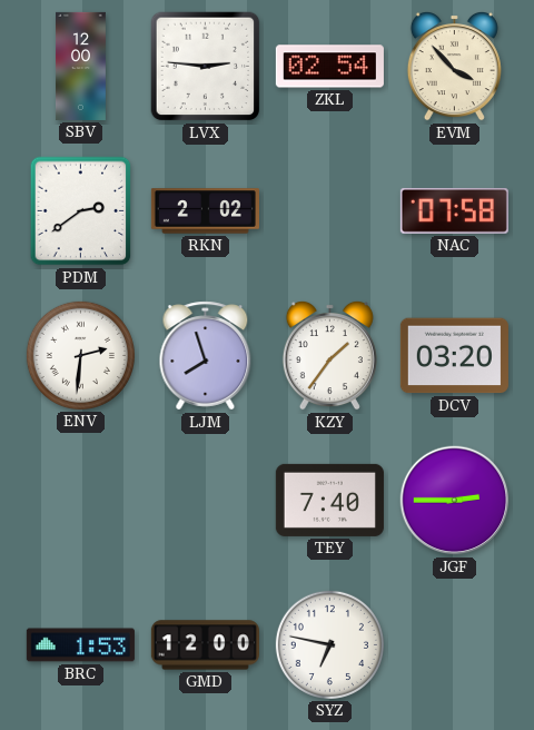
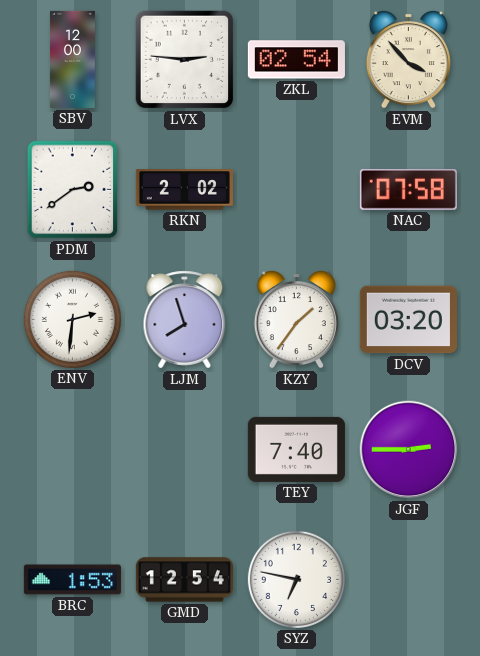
GMD: 12:00 -> 12:54
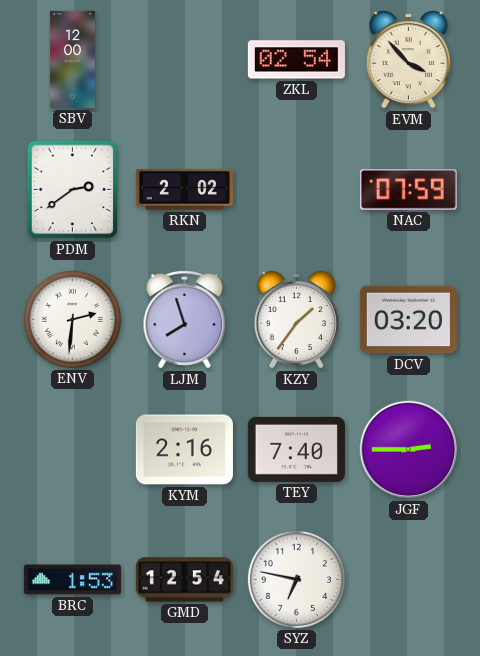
LVX: 2:46 -> none
NAC: 07:58 -> 07:59
KYM: none -> 2:16
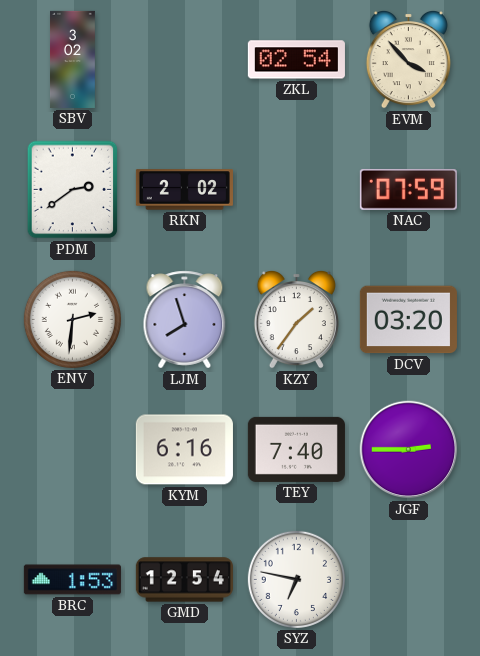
SBV: 12:00 -> 3:02
KYM: 2:16 -> 6:16
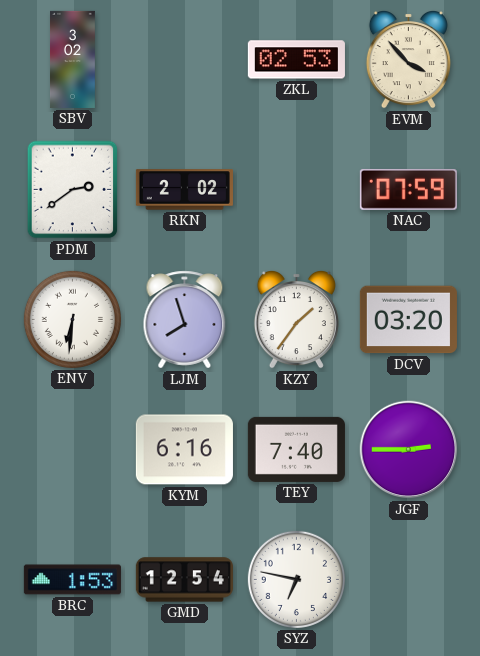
ZKL: 02:54 -> 02:53
ENV: 2:31 -> 6:31
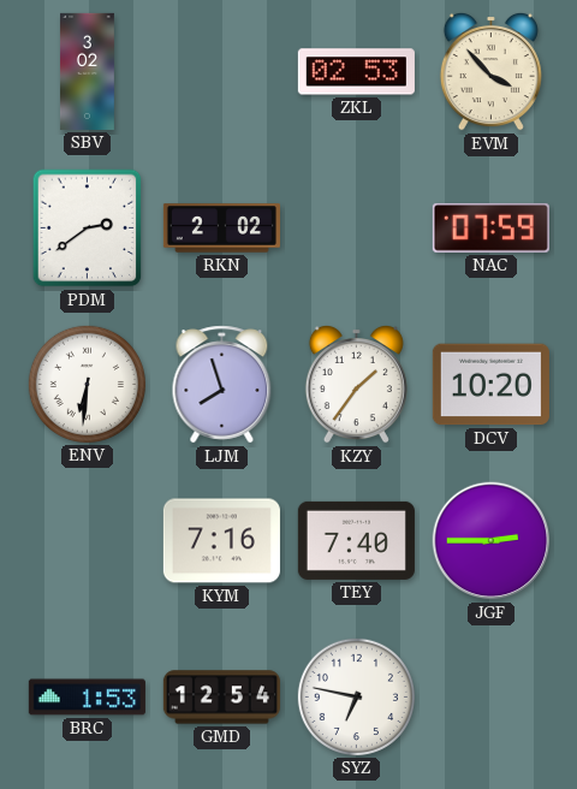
DCV: 03:20 -> 10:20
KYM: 6:16 -> 7:16
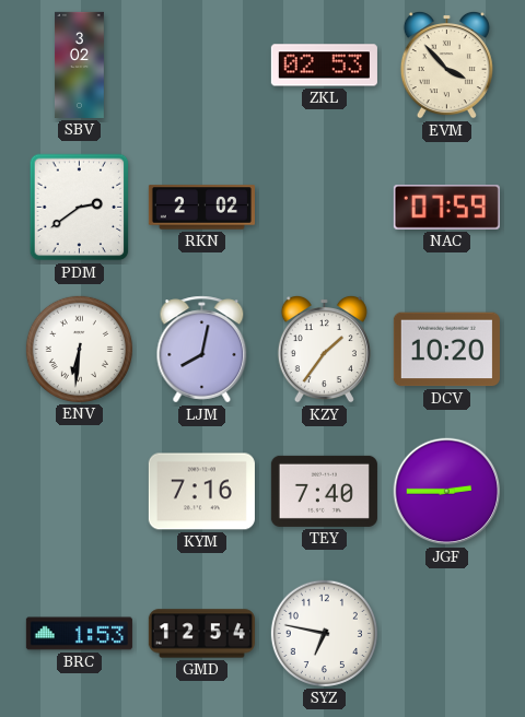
LJM: 7:57 -> 8:02
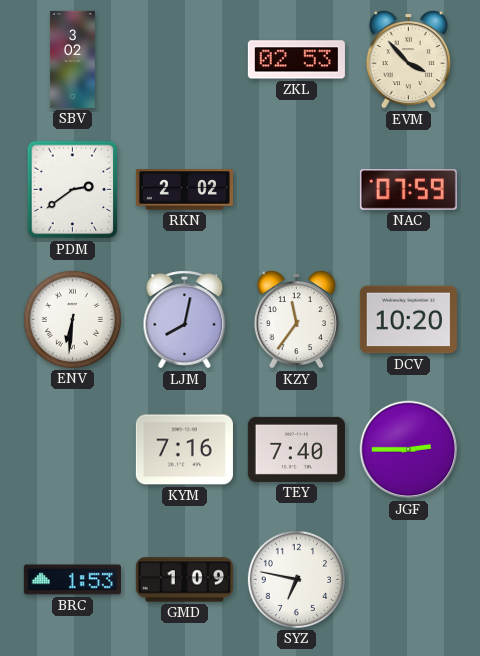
KZY: 1:36 -> 11:36
GMD: 12:54 -> 1:09
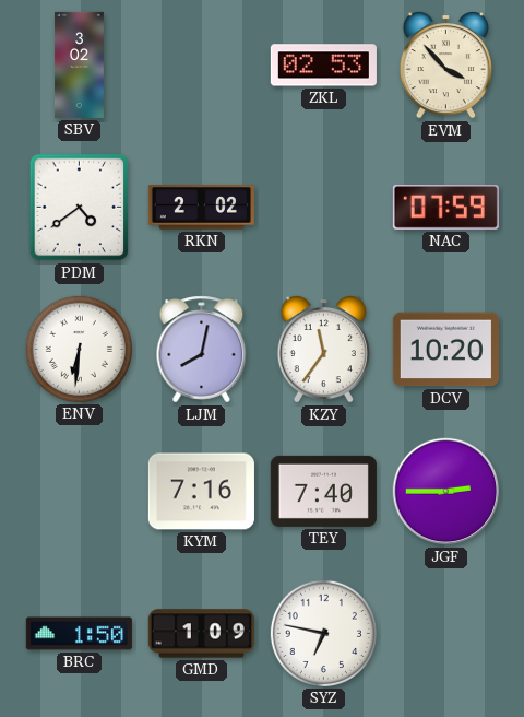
PDM: 2:39 -> 4:39
BRC: 1:53 -> 1:50
